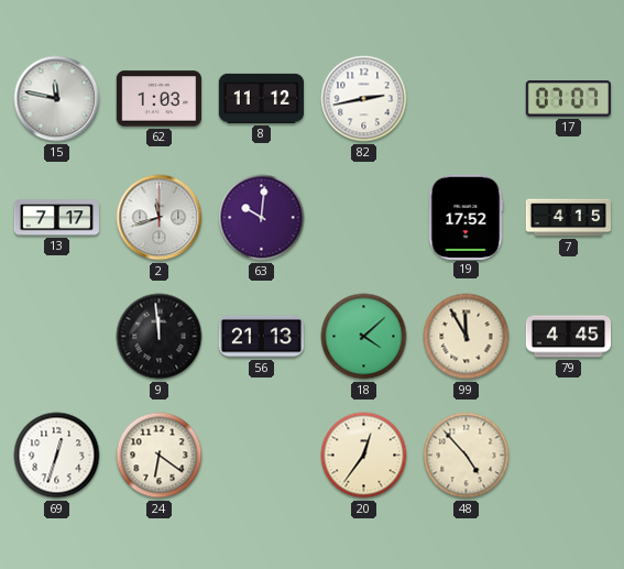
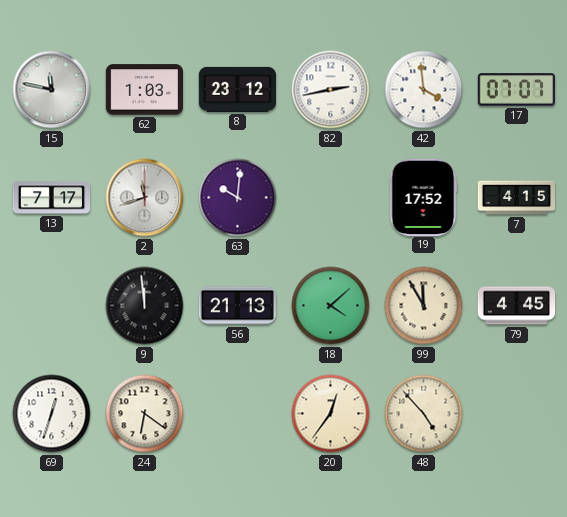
8: 11:12 -> 23:12
42: none -> 3:59
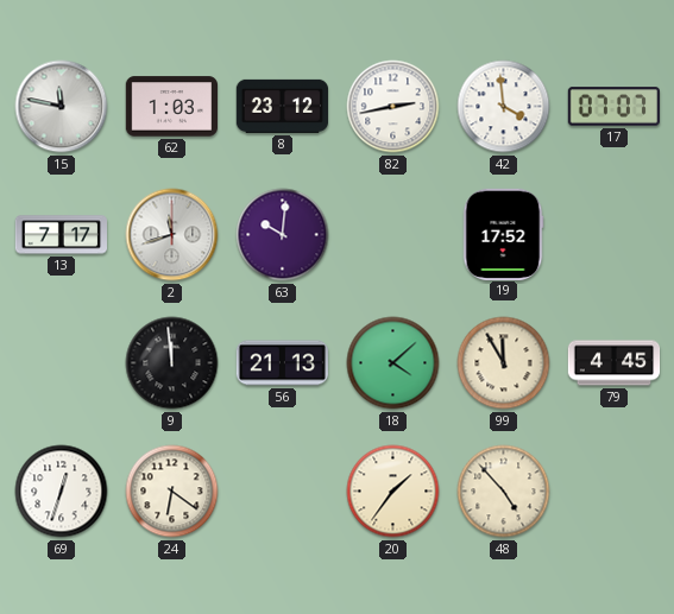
7: 4:15 -> none
20: 12:36 -> 1:36
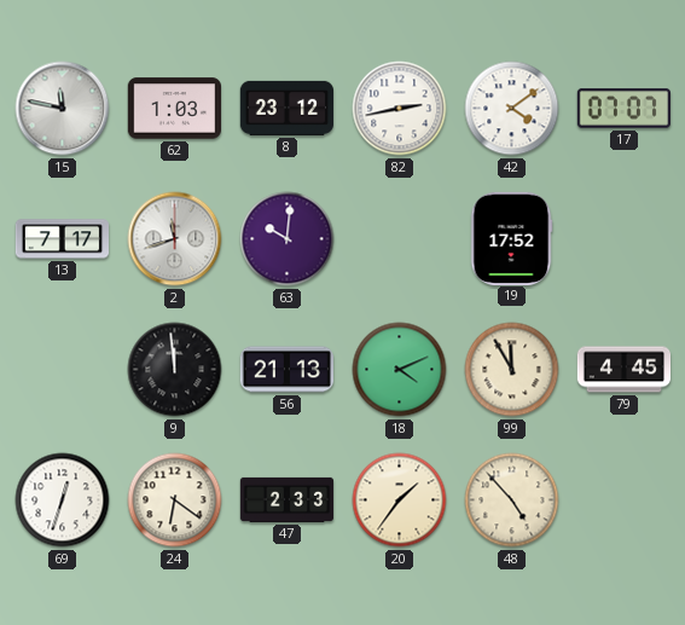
42: 3:59 -> 4:09
18: 4:08 -> 4:11
47: none -> 2:33
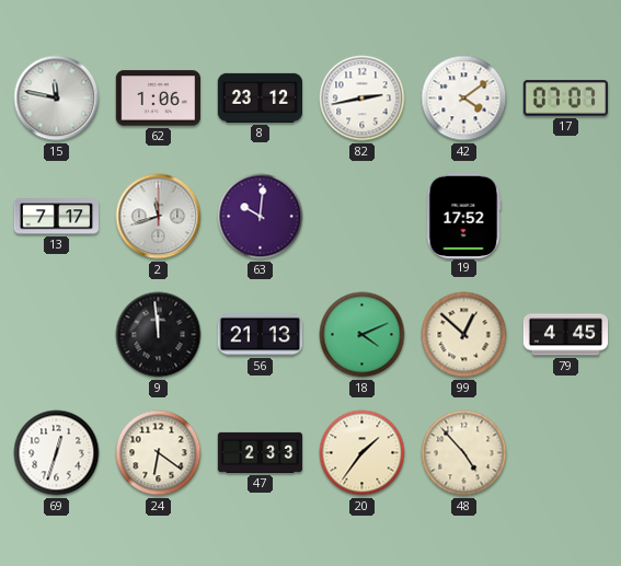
62: 1:03 -> 1:06
99: 11:55 -> 12:52
